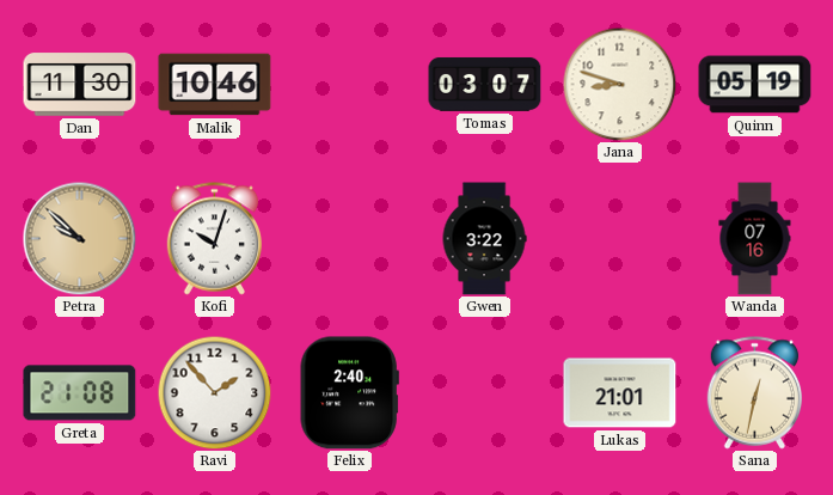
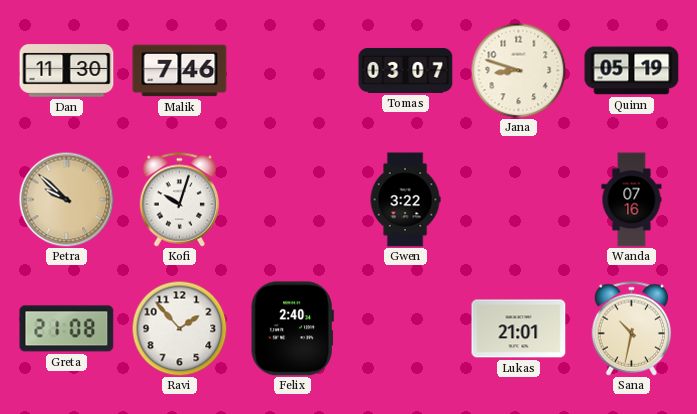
Malik: 10:46 -> 7:46
Sana: 12:32 -> 10:32
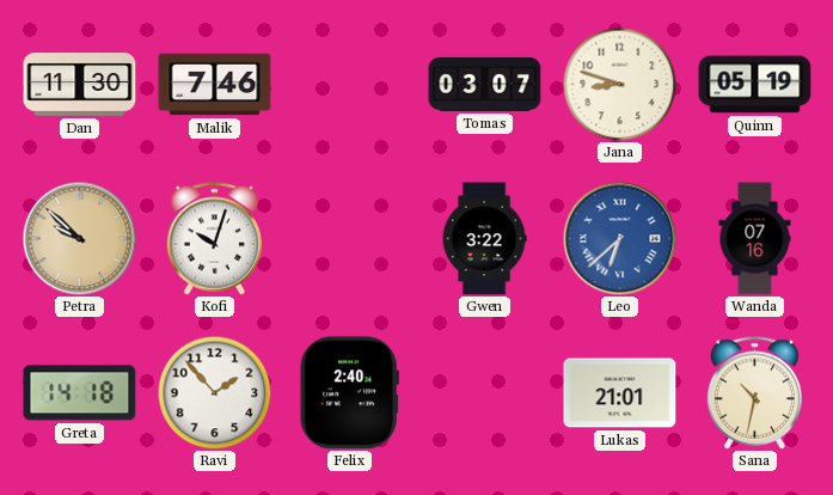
Leo: none -> 6:38
Greta: 21:08 -> 14:18
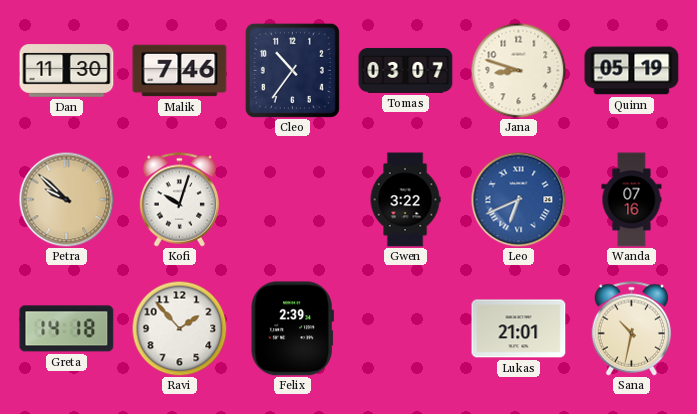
Cleo: none -> 10:36
Leo: 6:38 -> 6:41
Felix: 2:40 -> 2:39
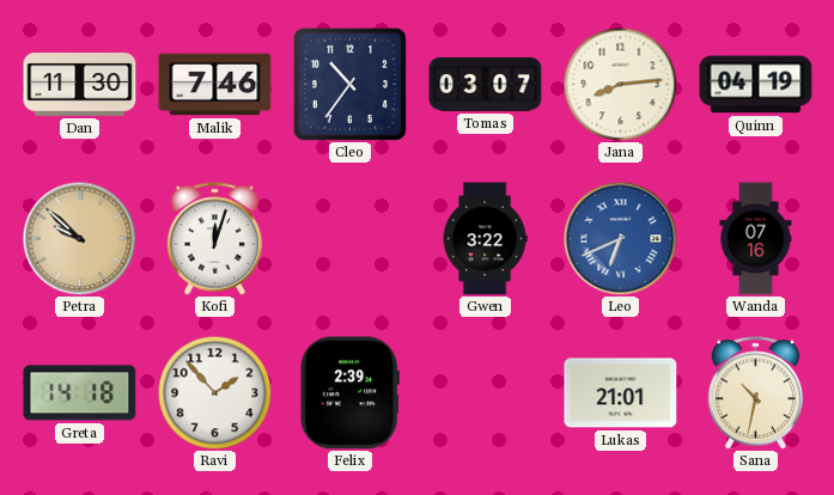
Jana: 8:48 -> 8:14
Quinn: 05:19 -> 04:19
Kofi: 10:03 -> 12:03
